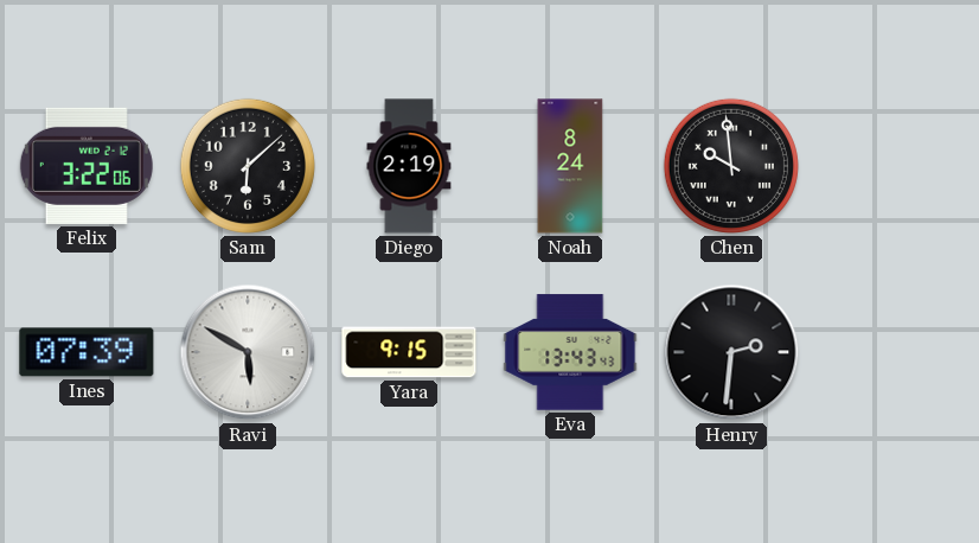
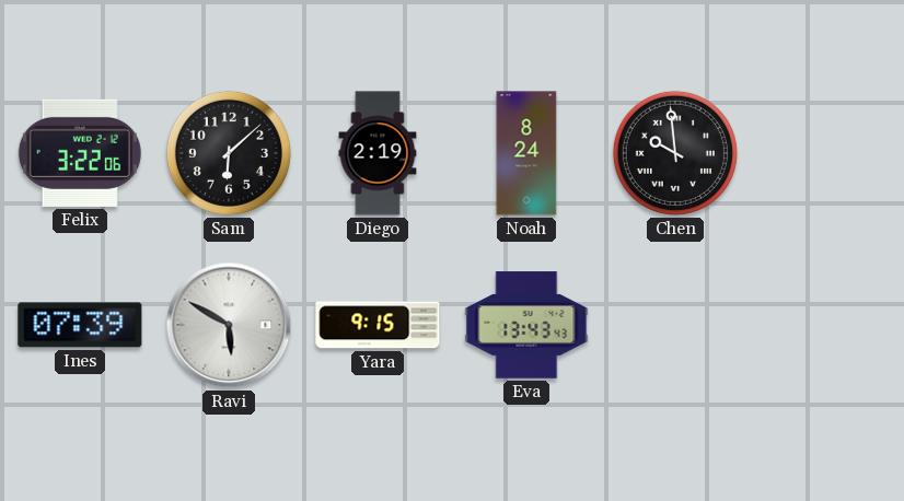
Henry: 2:31 -> none
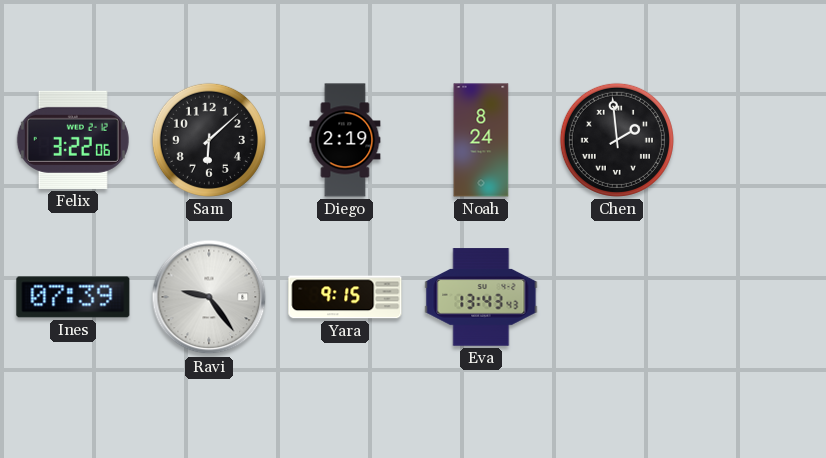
Chen: 9:59 -> 1:59
Ravi: 5:50 -> 9:24
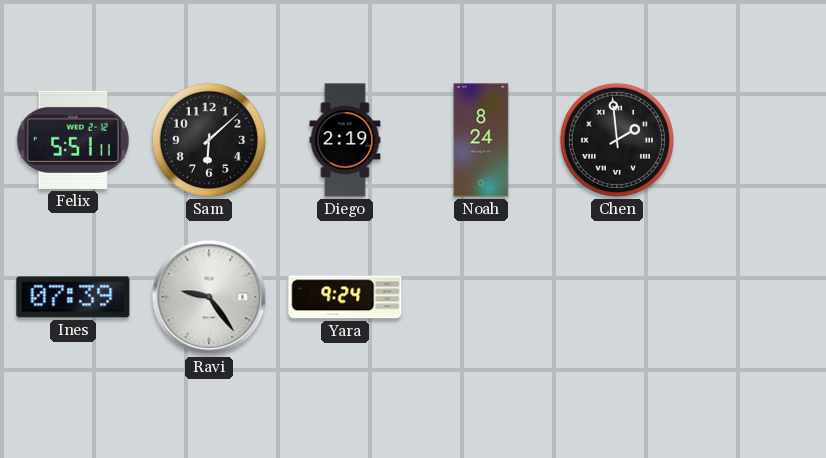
Felix: 3:22 -> 5:51
Yara: 9:15 -> 9:24
Eva: 13:43 -> none
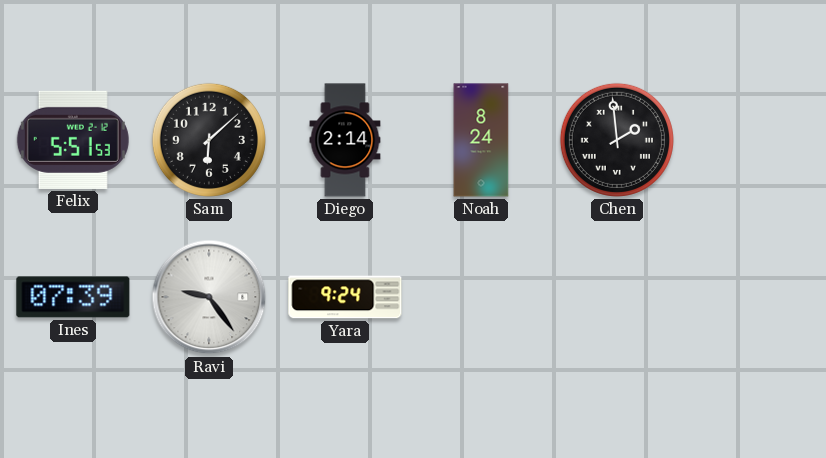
Felix: 5:51:11 -> 5:51:53
Diego: 2:19 -> 2:14
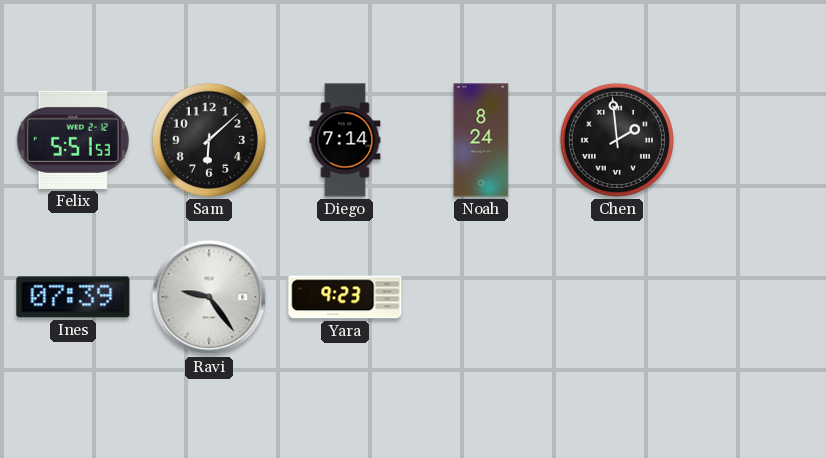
Diego: 2:14 -> 7:14
Yara: 9:24 -> 9:23
